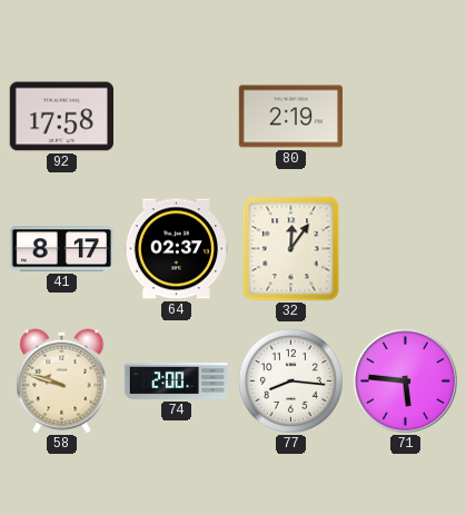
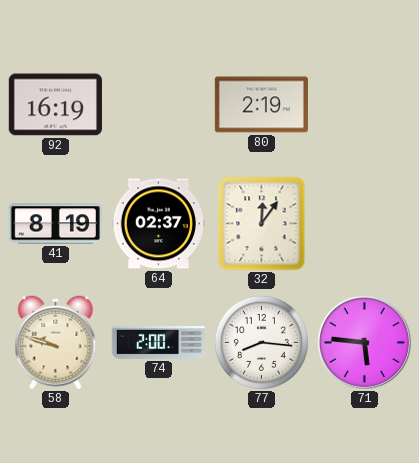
92: 17:58 -> 16:19
41: 8:17 -> 8:19
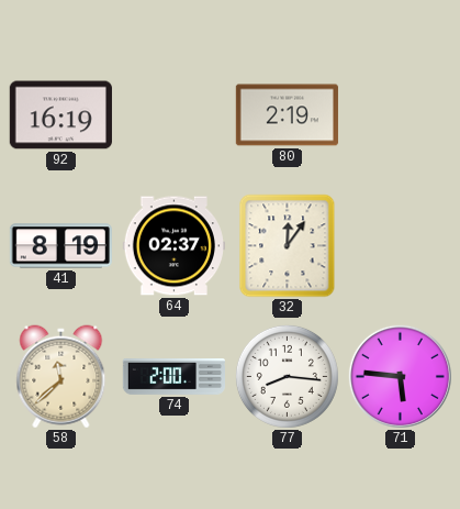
58: 9:48 -> 11:38
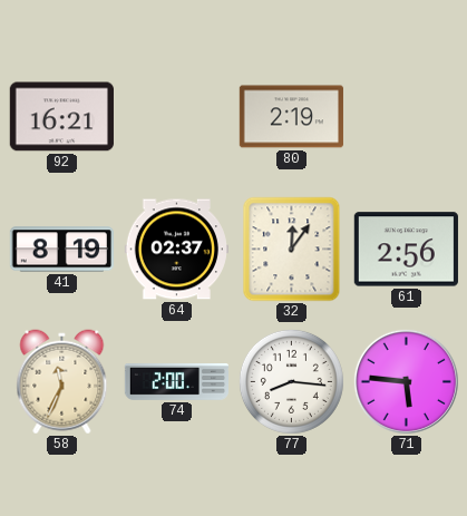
92: 16:19 -> 16:21
61: none -> 2:56
58: 11:38 -> 11:34
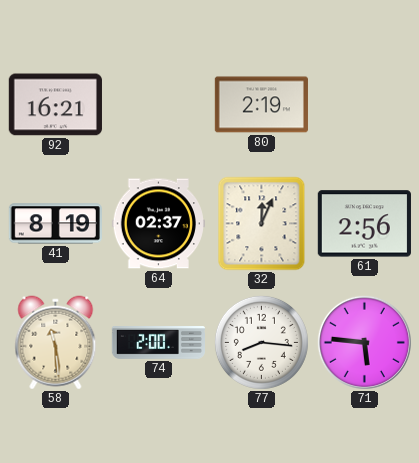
32: 12:06 -> 12:04
58: 11:34 -> 11:29
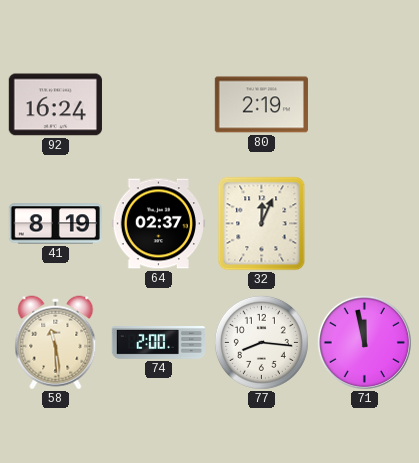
92: 16:21 -> 16:24
61: 2:56 -> none
71: 5:46 -> 11:58
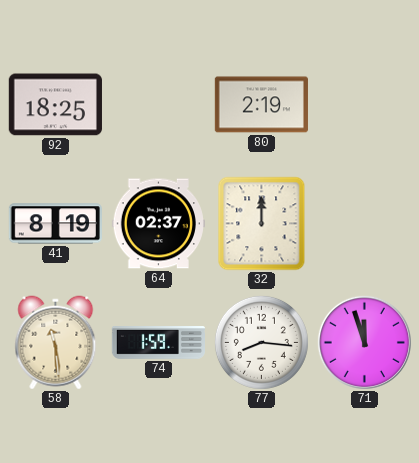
92: 16:24 -> 18:25
32: 12:04 -> 12:00
74: 2:00 -> 1:59
71: 11:58 -> 11:57
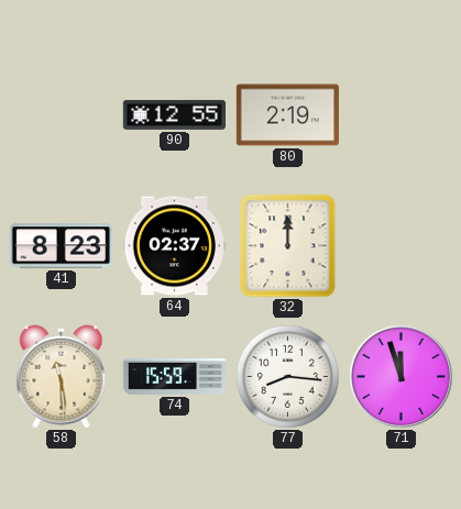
92: 18:25 -> none
90: none -> 12:55
41: 8:19 -> 8:23
74: 1:59 -> 15:59
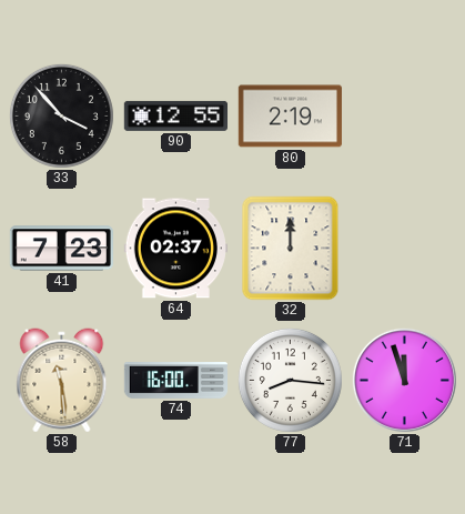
33: none -> 3:53
41: 8:23 -> 7:23
74: 15:59 -> 16:00
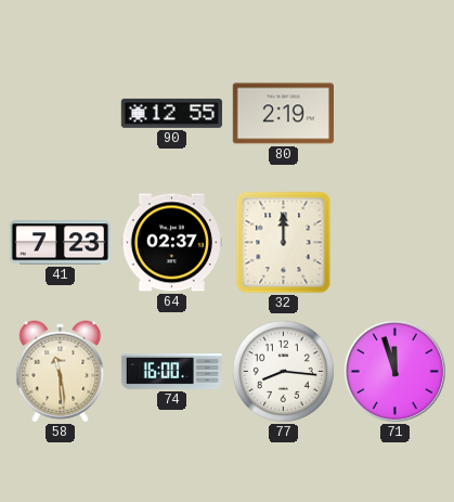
33: 3:53 -> none
